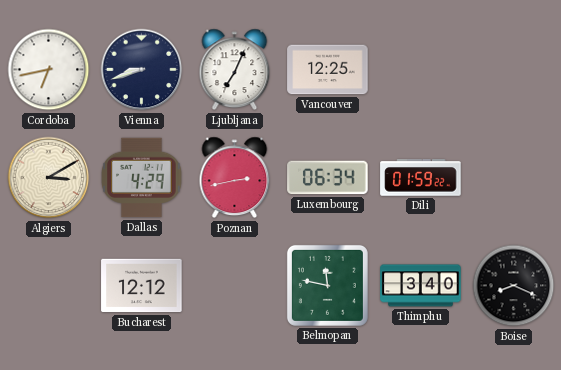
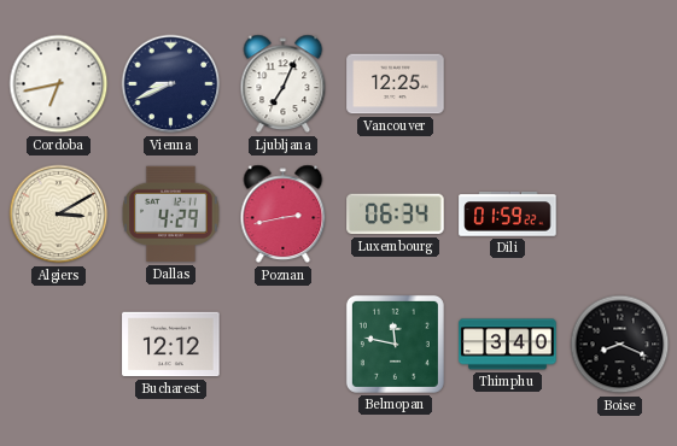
Vienna: 8:42 -> 8:41
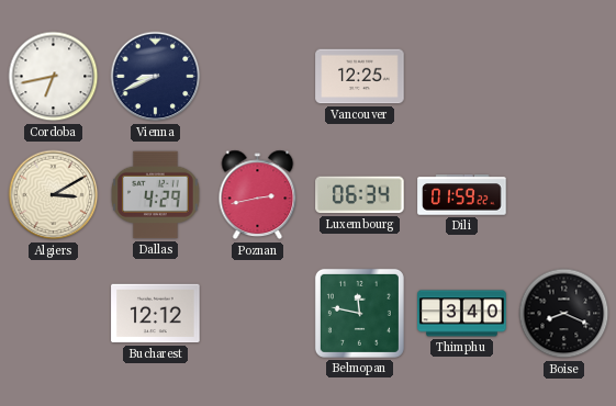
Ljubljana: 7:04 -> none
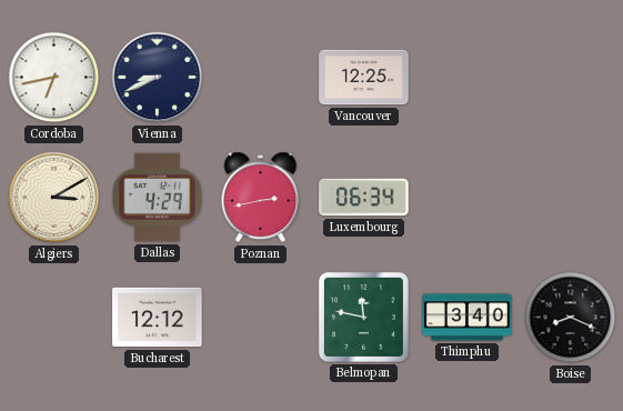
Dili: 01:59 -> none
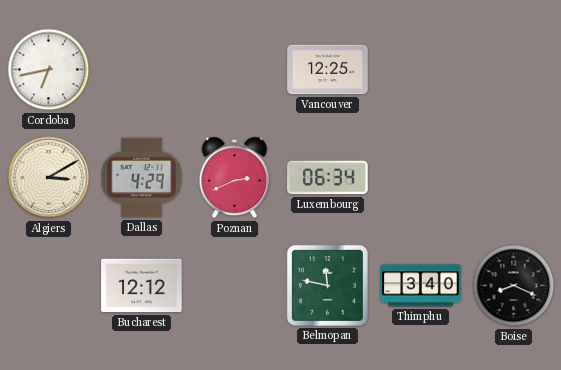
Vienna: 8:41 -> none
Poznan: 2:43 -> 2:41
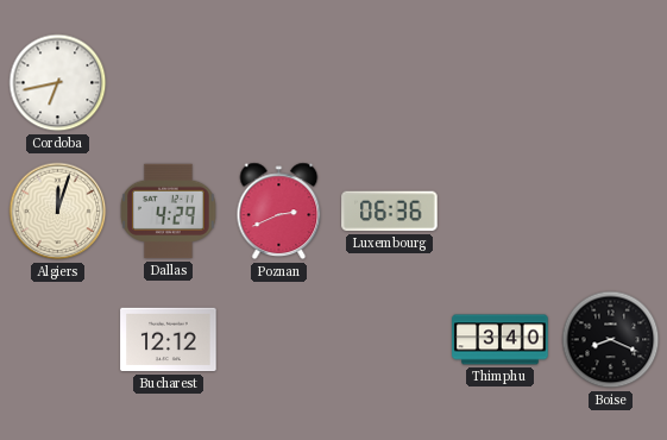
Vancouver: 12:25 -> none
Algiers: 3:10 -> 12:03
Luxembourg: 06:34 -> 06:36
Belmopan: 11:47 -> none
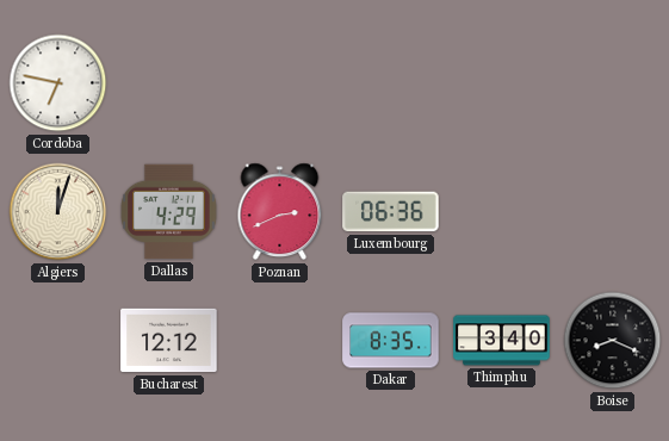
Cordoba: 6:43 -> 6:47
Dakar: none -> 8:35
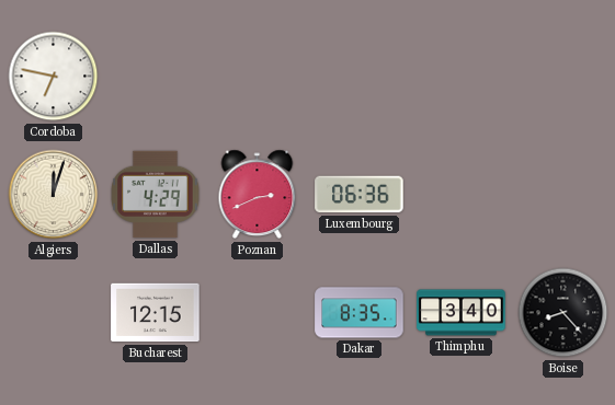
Bucharest: 12:12 -> 12:15
Boise: 8:19 -> 8:23
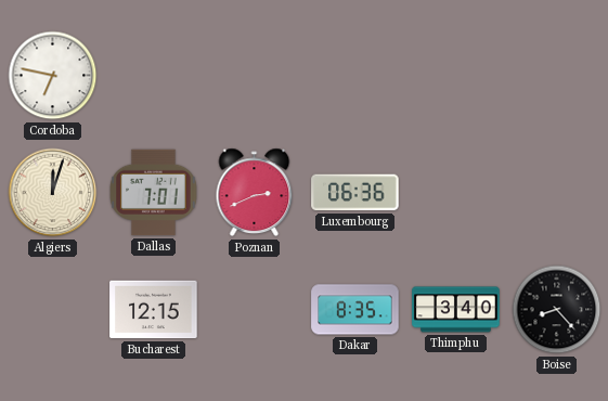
Dallas: 4:29 -> 7:01
